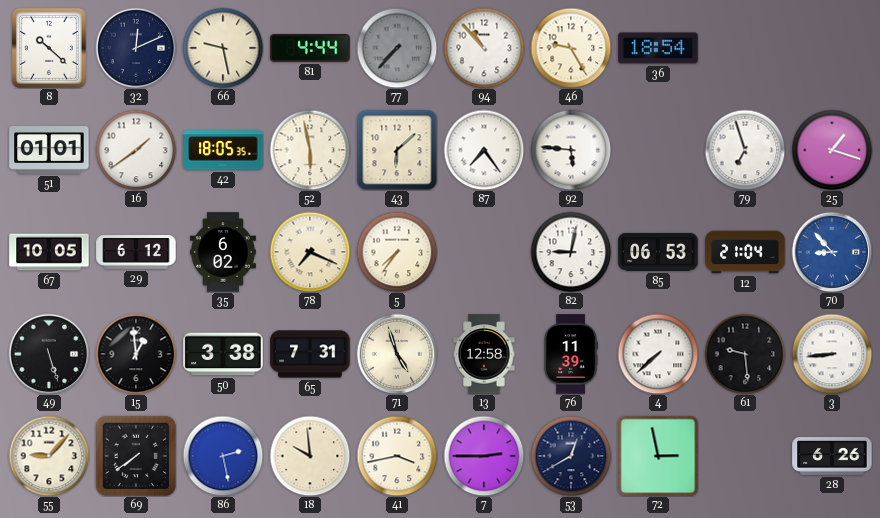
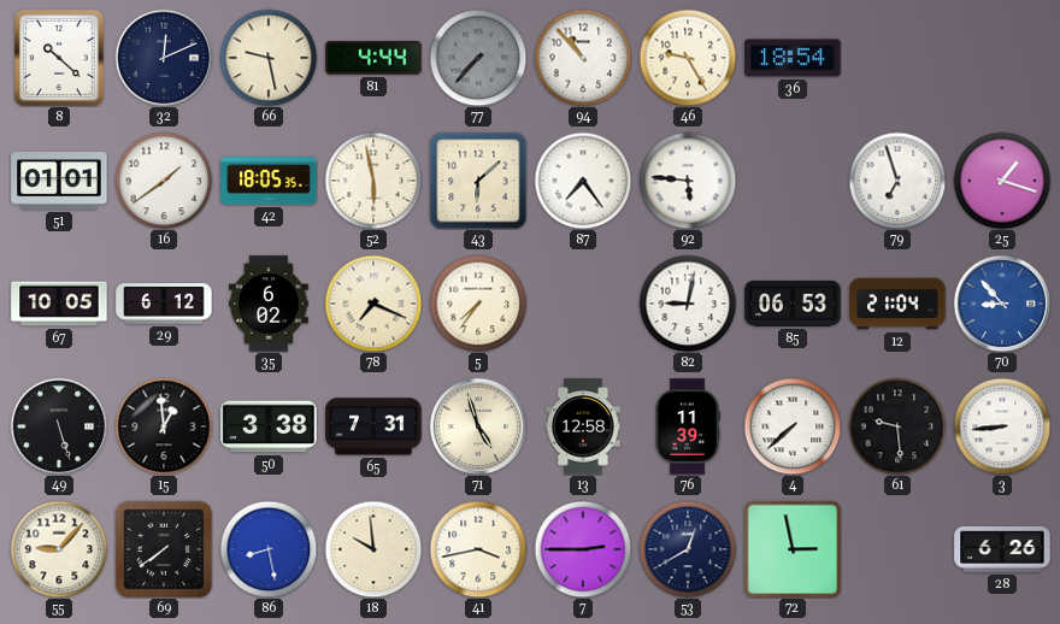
86: 2:28 -> 8:28
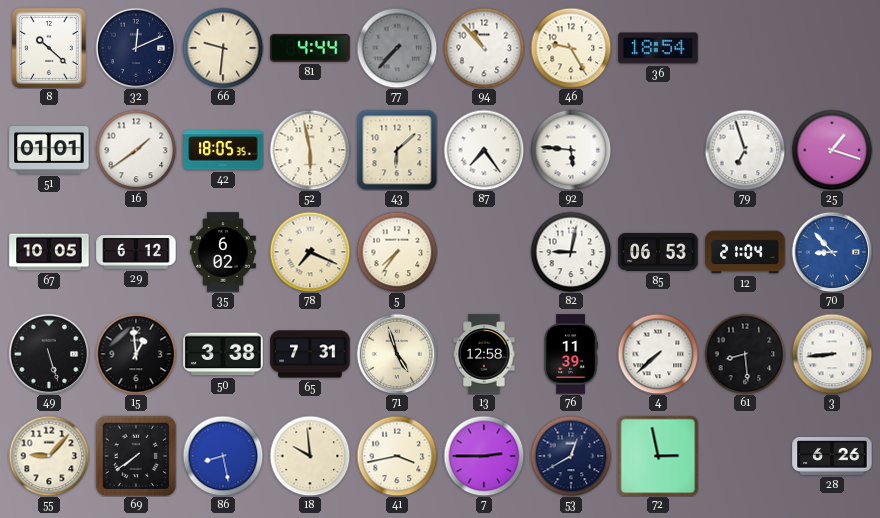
66: 9:28 -> 9:31
61: 9:29 -> 8:29
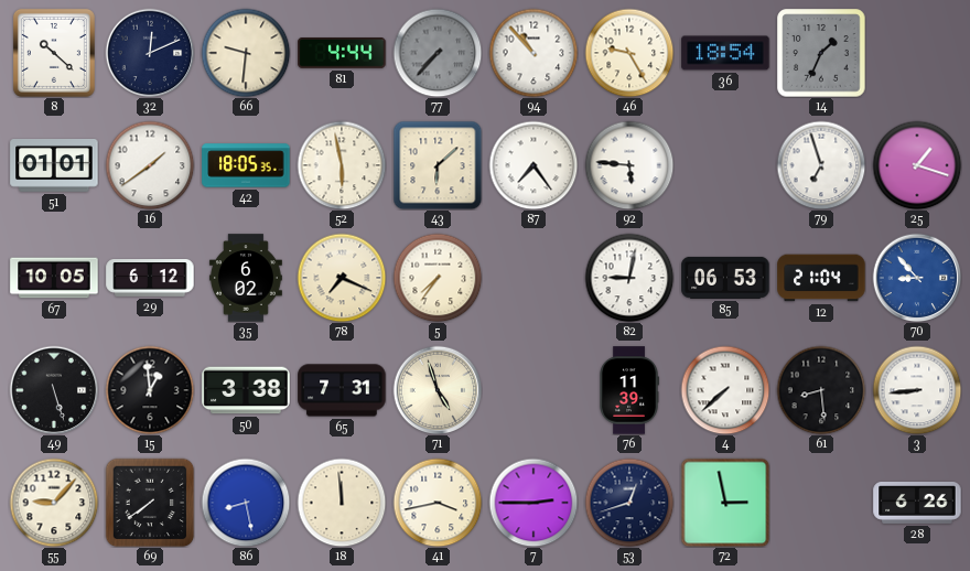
14: none -> 1:34
13: 12:58 -> none
18: 9:59 -> 11:59
53: 12:40 -> 12:42
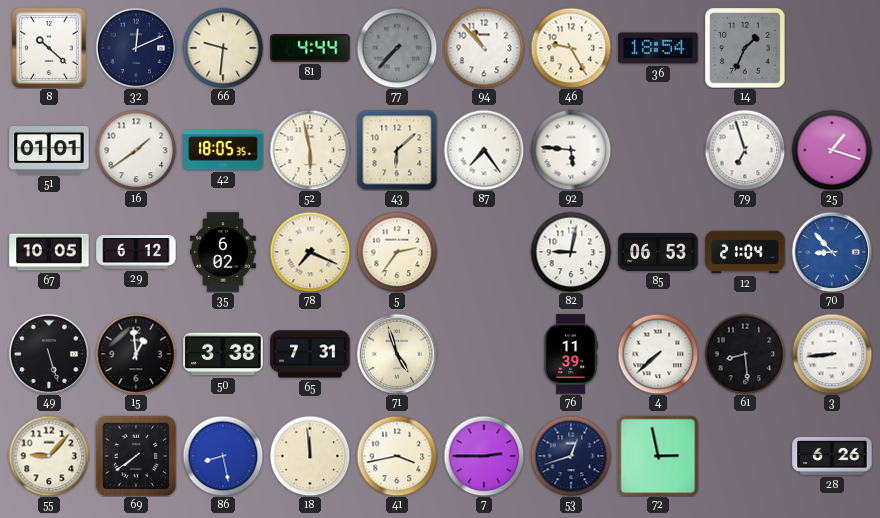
5: 7:36 -> 2:36
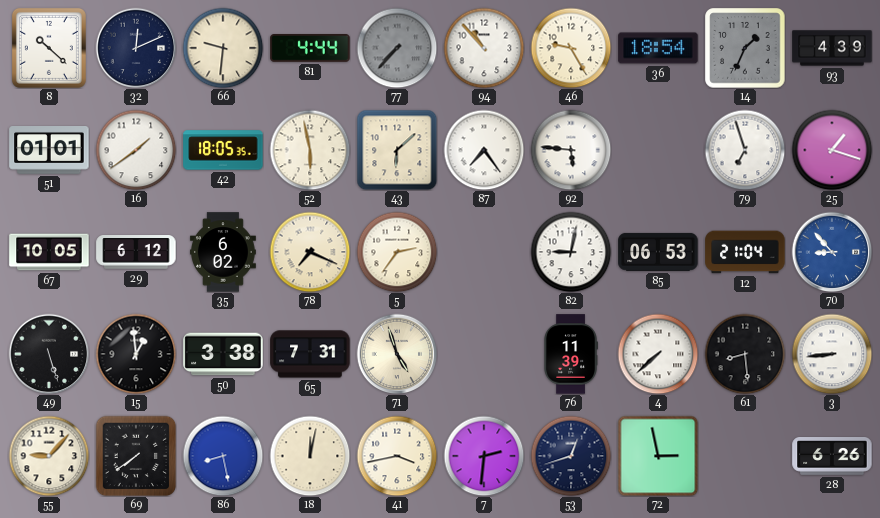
93: none -> 4:39
18: 11:59 -> 12:02
7: 2:45 -> 2:31
